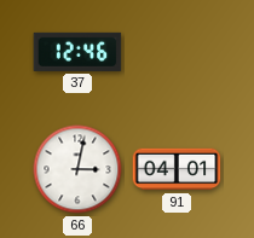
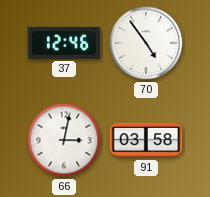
70: none -> 4:54
91: 04:01 -> 03:58
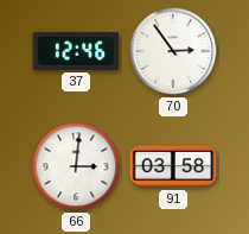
70: 4:54 -> 2:54
66: 3:02 -> 3:01
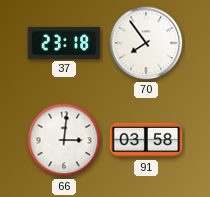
37: 12:46 -> 23:18
70: 2:54 -> 7:54
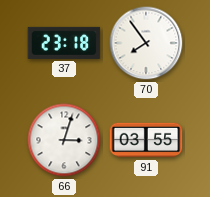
66: 3:01 -> 3:03
91: 03:58 -> 03:55
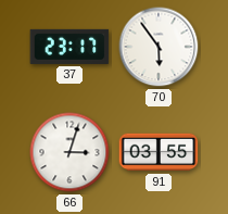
37: 23:18 -> 23:17
70: 7:54 -> 5:54
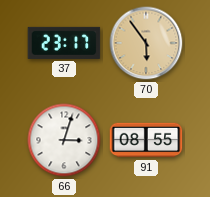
70 dial: white -> champagne
91: 03:55 -> 08:55
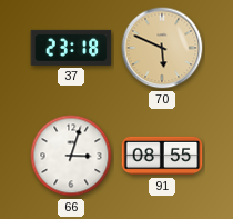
37: 23:17 -> 23:18
70: 5:54 -> 5:49
